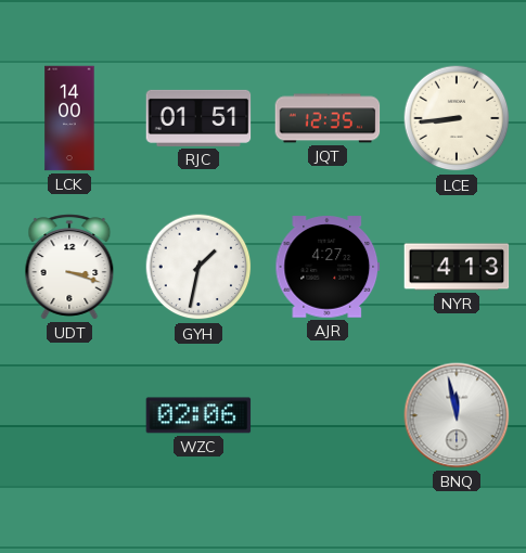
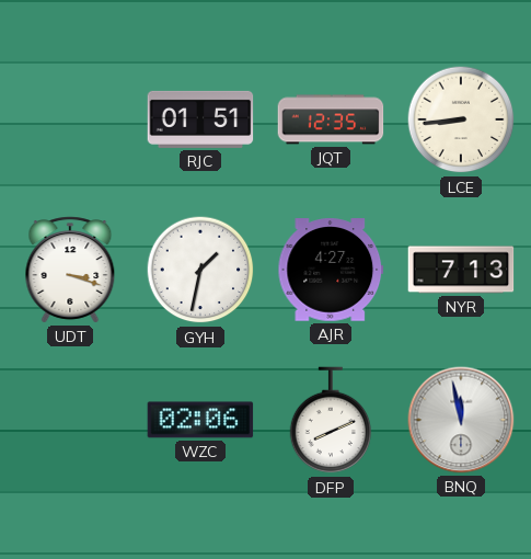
LCK: 14:00 -> none
NYR: 4:13 -> 7:13
DFP: none -> 8:11
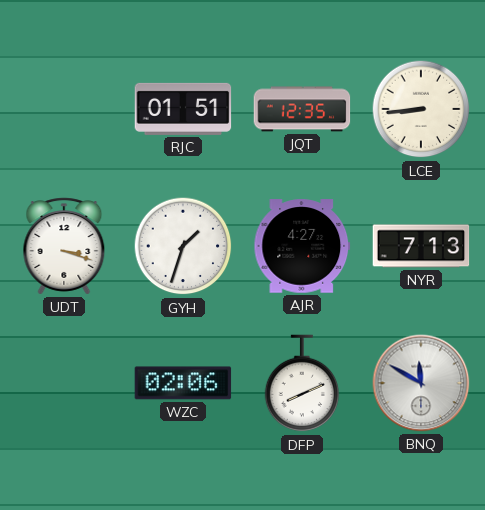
GYH: 1:32 -> 1:33
BNQ: 11:58 -> 11:50
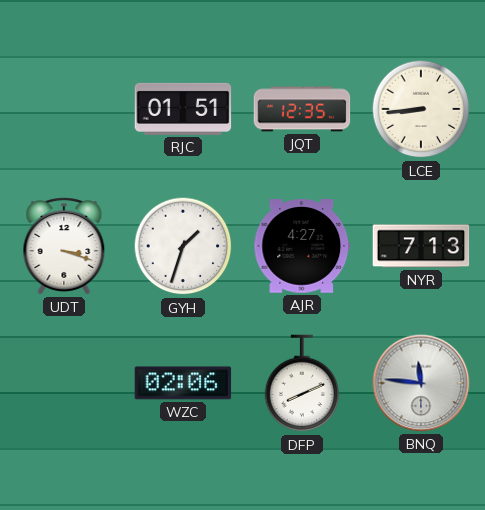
BNQ: 11:50 -> 11:46
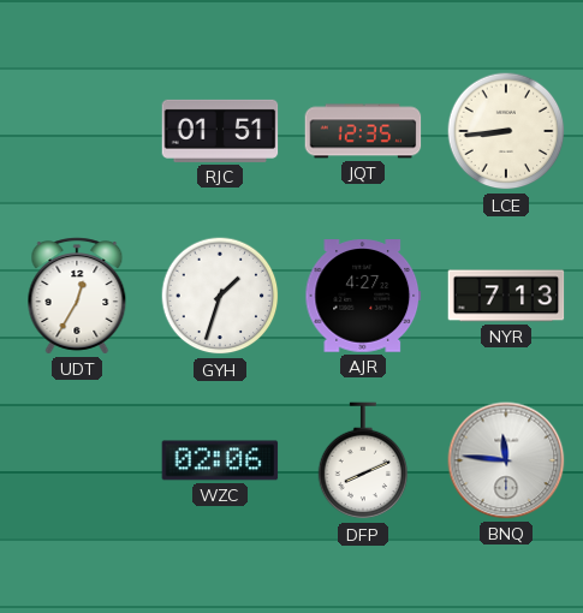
UDT: 3:18 -> 12:35
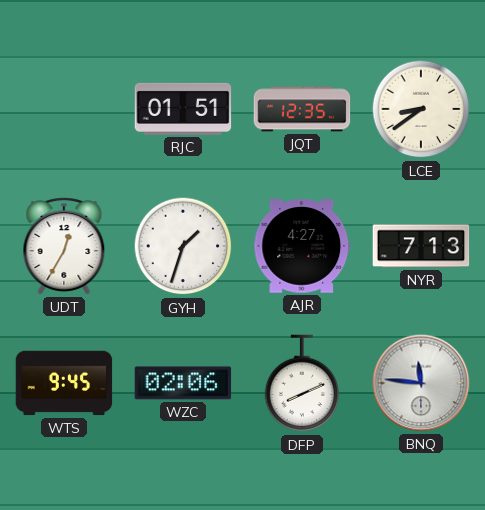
LCE: 8:44 -> 8:39
WTS: none -> 9:45
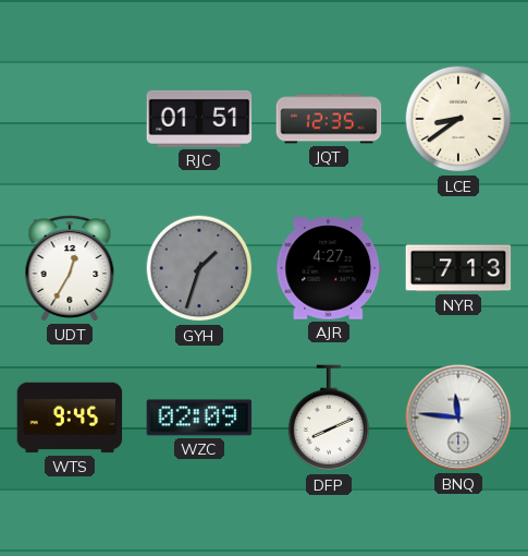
GYH dial: white -> grey
WZC: 02:06 -> 02:09
